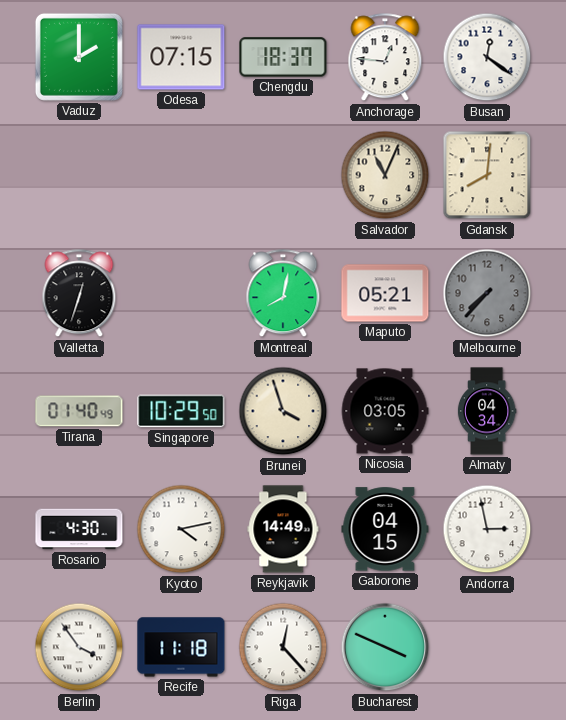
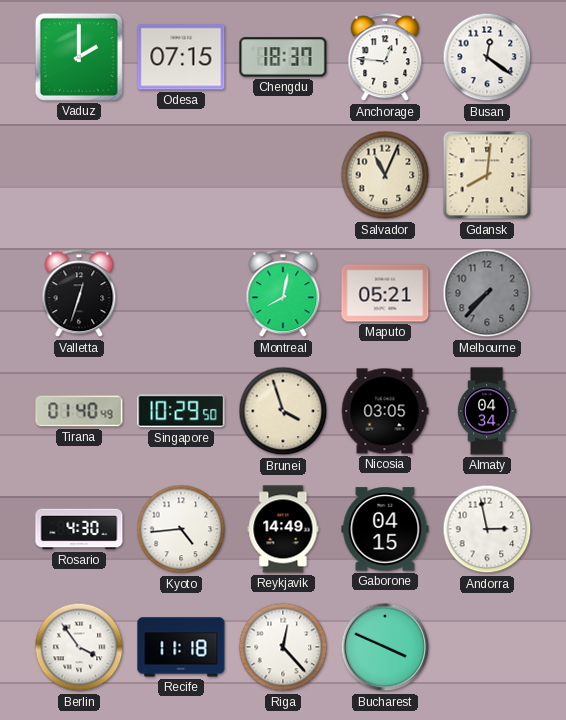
Kyoto: 4:13 -> 4:44
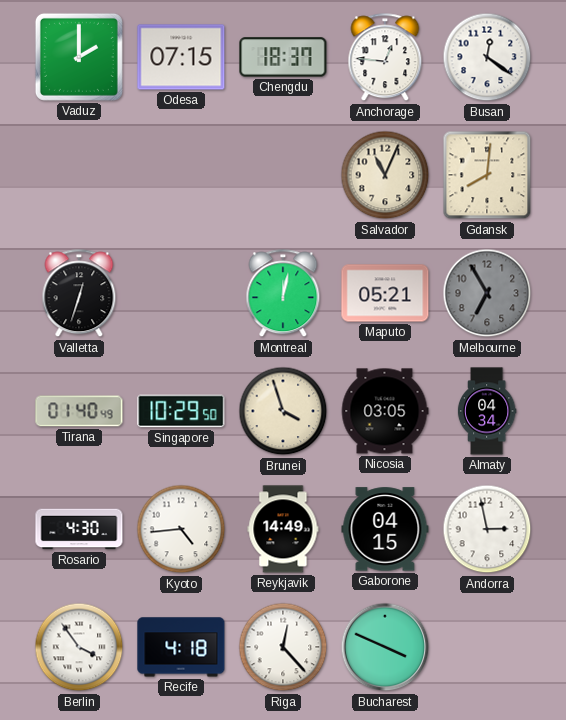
Montreal: 8:02 -> 12:02
Melbourne: 7:37 -> 6:55
Recife: 11:18 -> 4:18
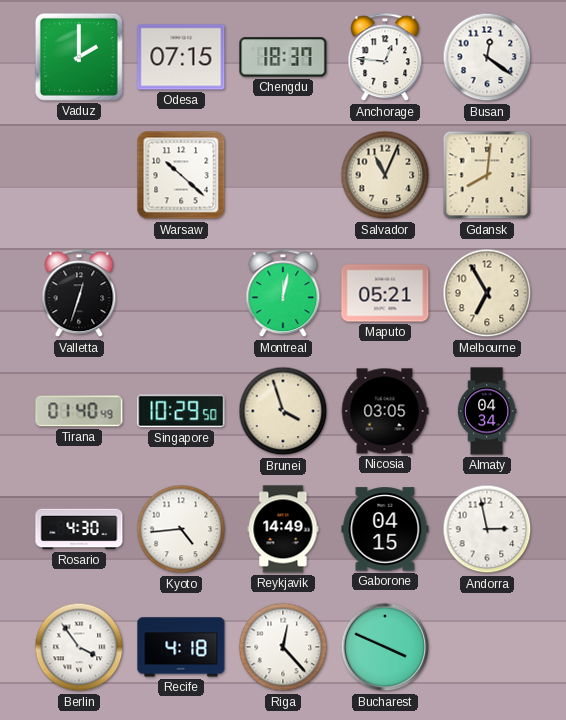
Warsaw: none -> 10:22
Melbourne dial: grey -> cream
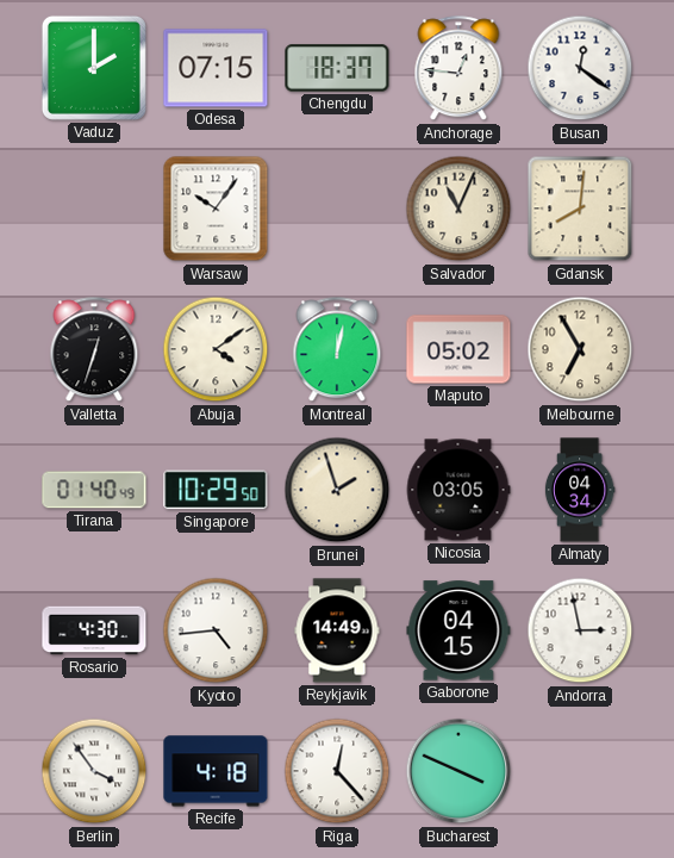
Warsaw: 10:22 -> 10:06
Abuja: none -> 4:09
Maputo: 05:21 -> 05:02
Brunei: 3:57 -> 1:57
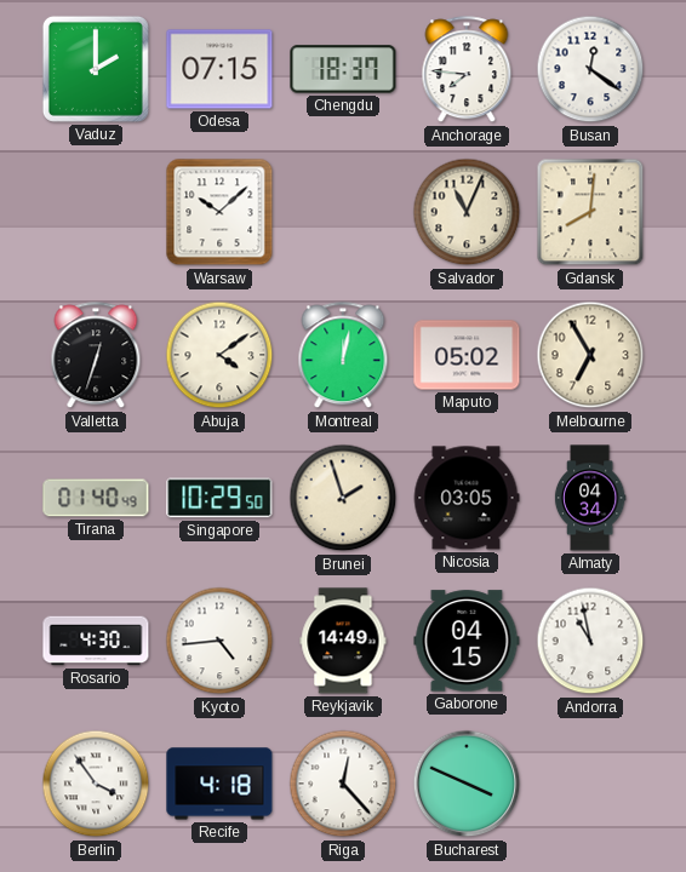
Anchorage: 12:46 -> 7:46
Warsaw: 10:06 -> 10:08
Andorra: 2:58 -> 10:58
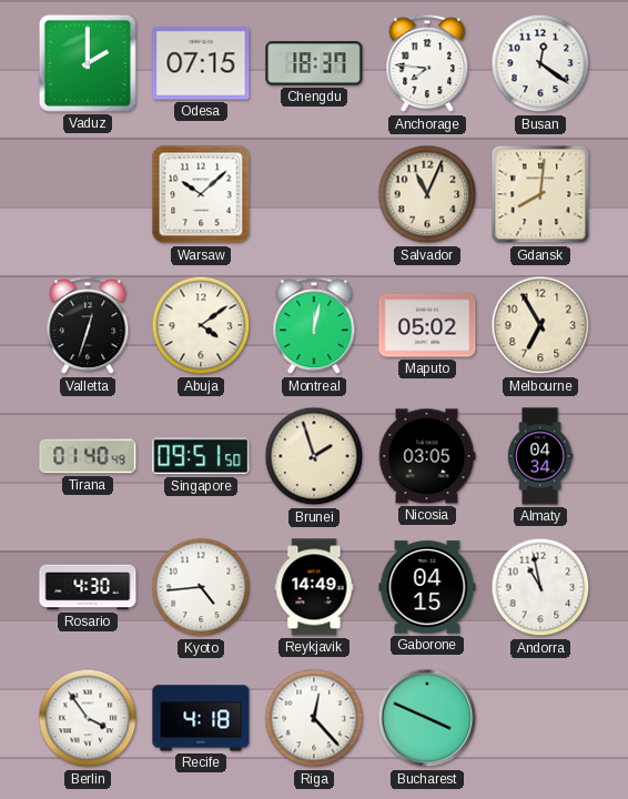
Singapore: 10:29 -> 09:51
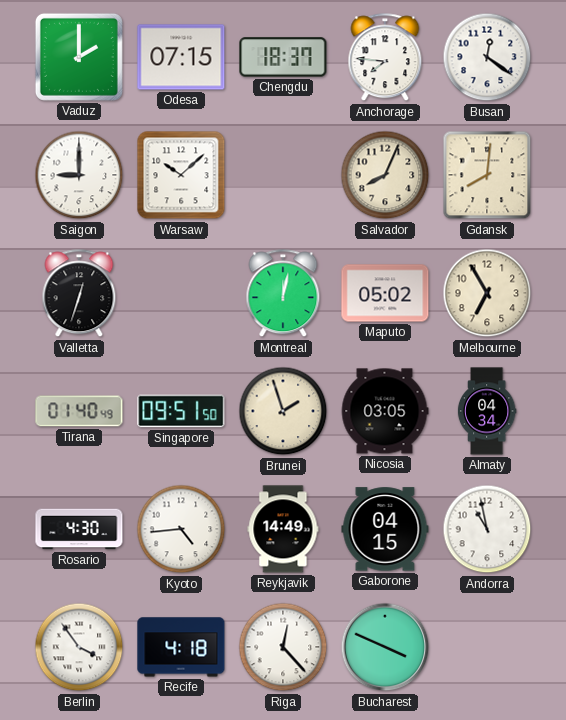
Saigon: none -> 9:00
Salvador: 11:04 -> 8:04
Abuja: 4:09 -> none
